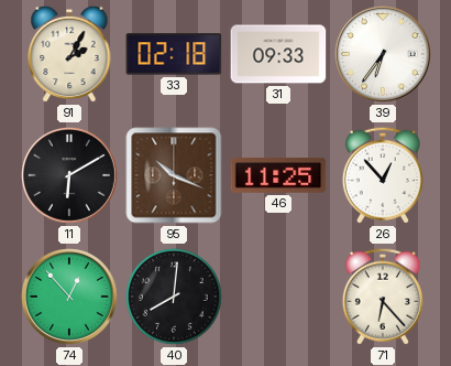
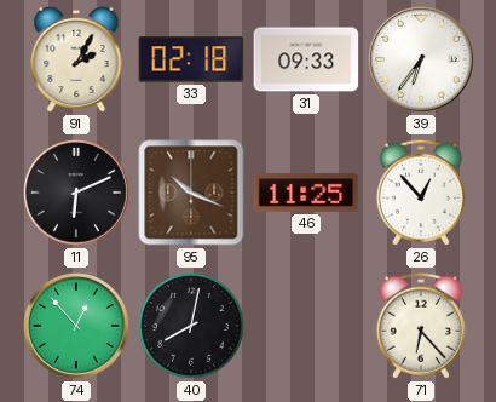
11: 6:10 -> 6:11
40: 8:01 -> 8:02
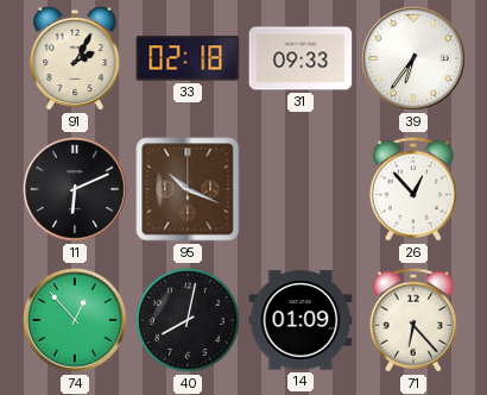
46: 11:25 -> none
14: none -> 01:09
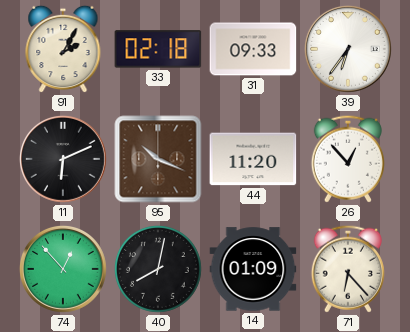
44: none -> 11:20
